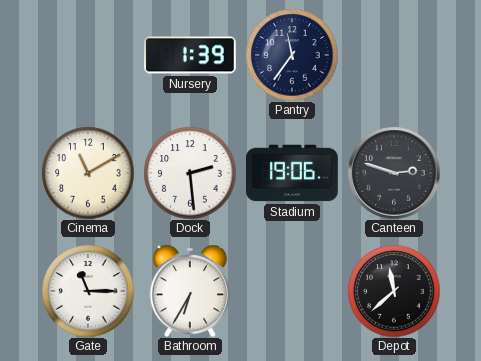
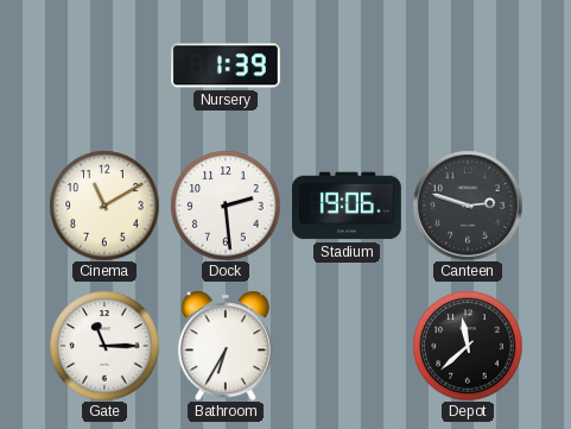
Pantry: 11:36 -> none
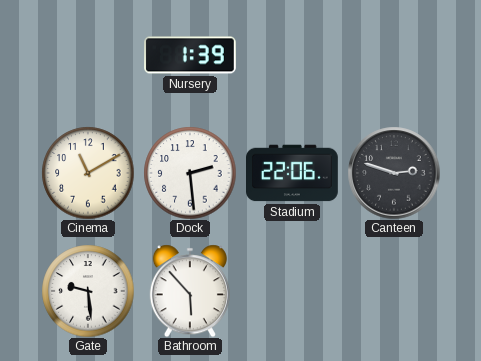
Stadium: 19:06 -> 22:06
Gate: 11:15 -> 9:29
Bathroom: 6:35 -> 5:53
Depot: 11:38 -> none
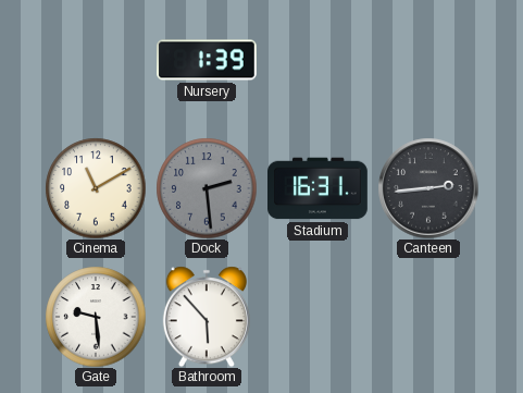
Dock dial: white -> grey
Stadium: 22:06 -> 16:31
Canteen: 2:48 -> 2:44
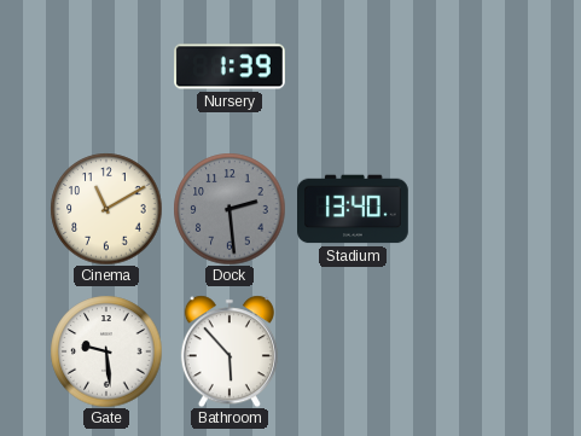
Stadium: 16:31 -> 13:40
Canteen: 2:44 -> none
